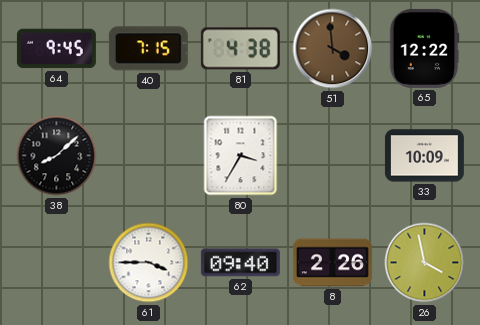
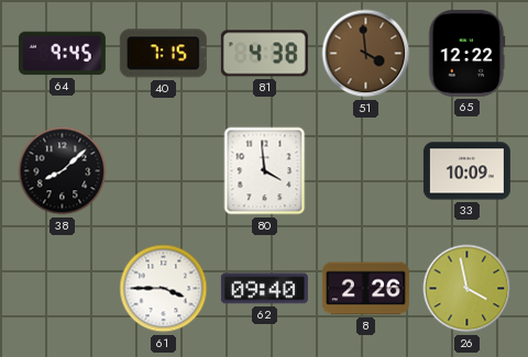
80: 3:35 -> 3:59
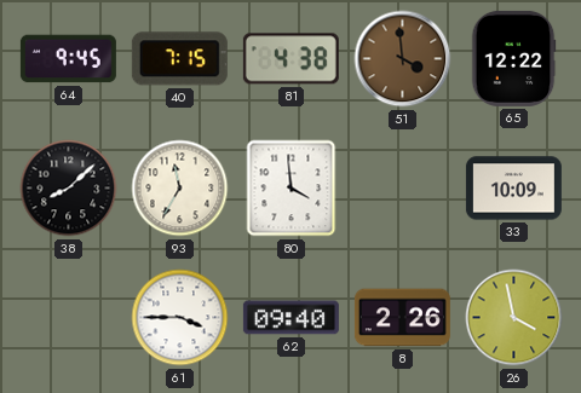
93: none -> 11:35
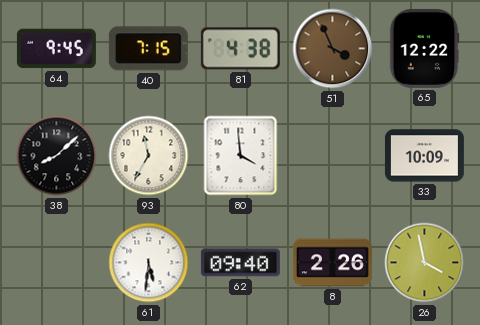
51: 3:59 -> 3:56
61: 3:45 -> 5:31
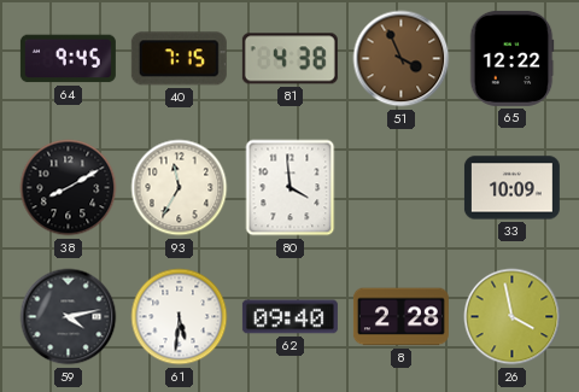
38: 8:08 -> 8:10
59: none -> 4:13
8: 2:26 -> 2:28
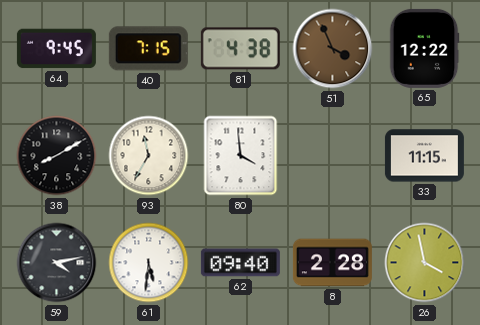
33: 10:09 -> 11:15
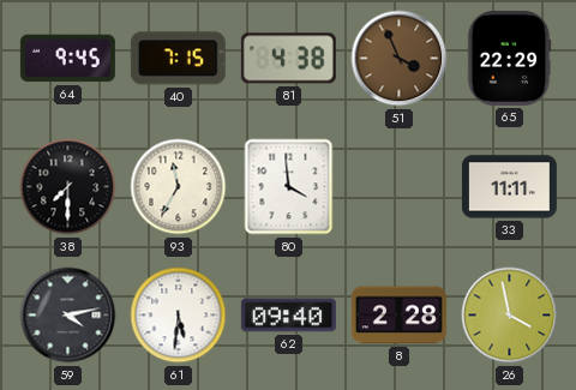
65: 12:22 -> 22:29
38: 8:10 -> 7:30
33: 11:15 -> 11:11
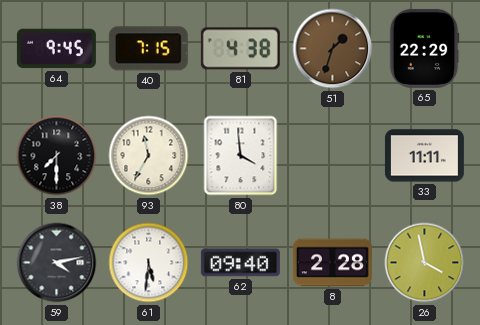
51: 3:56 -> 1:33
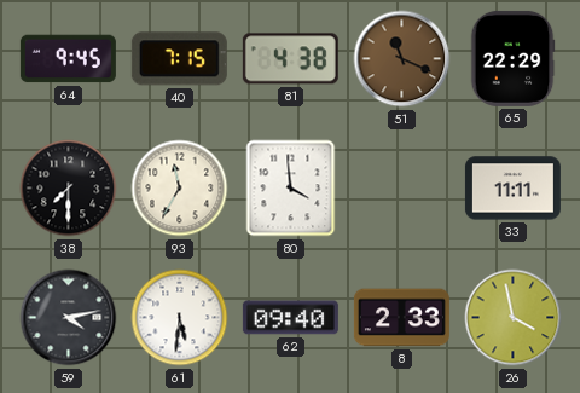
51: 1:33 -> 11:19
8: 2:28 -> 2:33
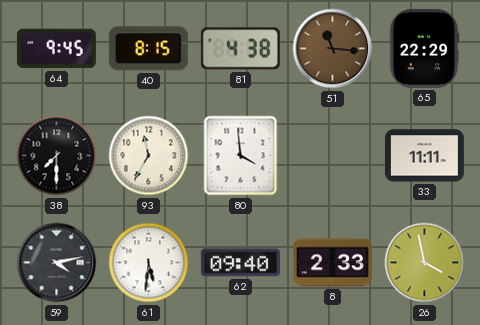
40: 7:15 -> 8:15
51: 11:19 -> 11:16
